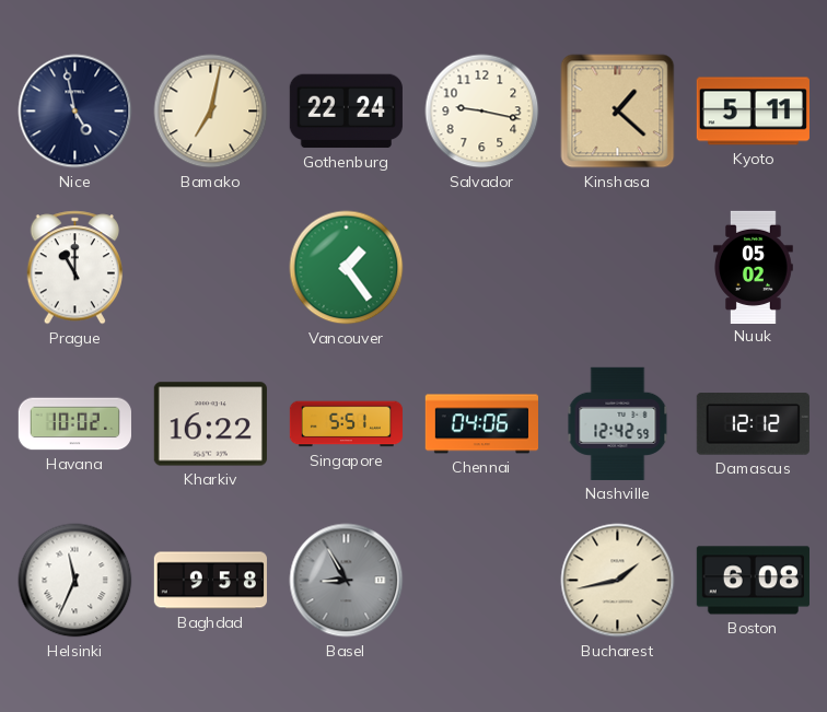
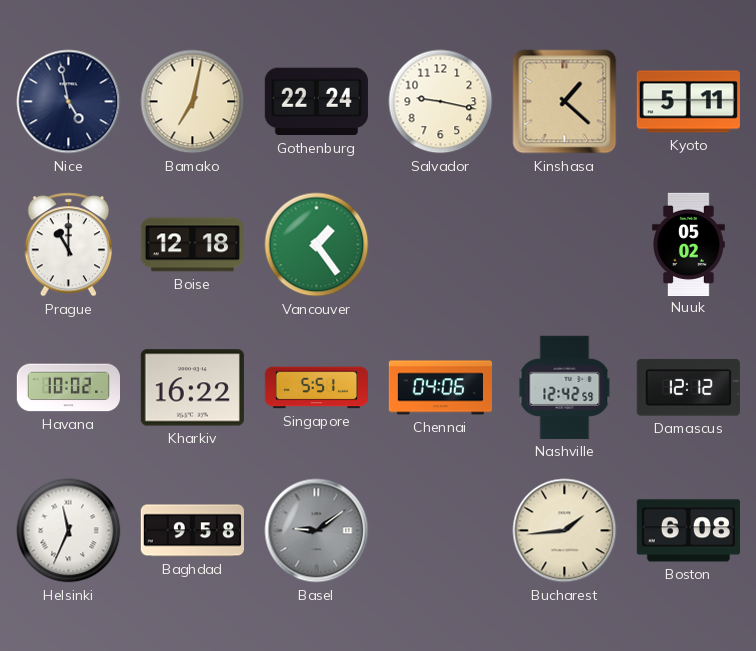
Boise: none -> 12:18
Basel: 8:55 -> 9:09
Bucharest: 1:43 -> 1:44
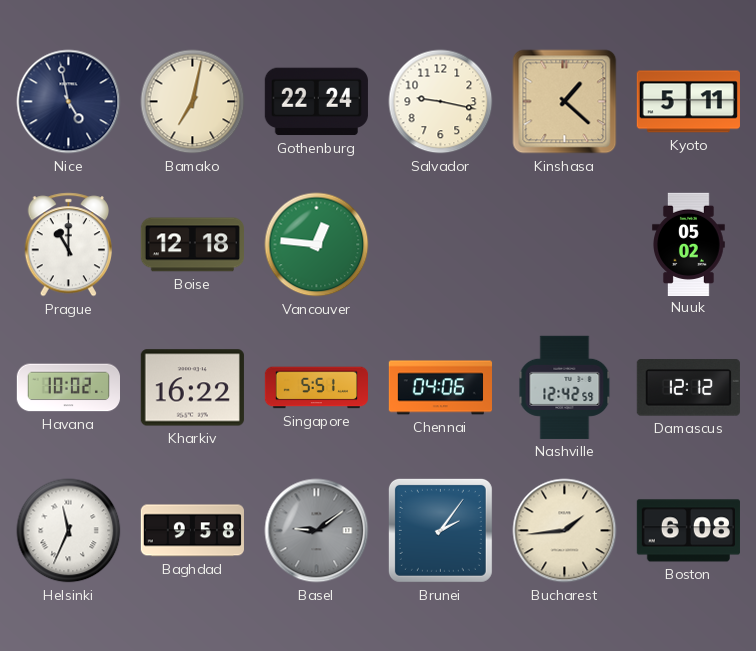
Vancouver: 1:24 -> 12:46
Brunei: none -> 2:06
